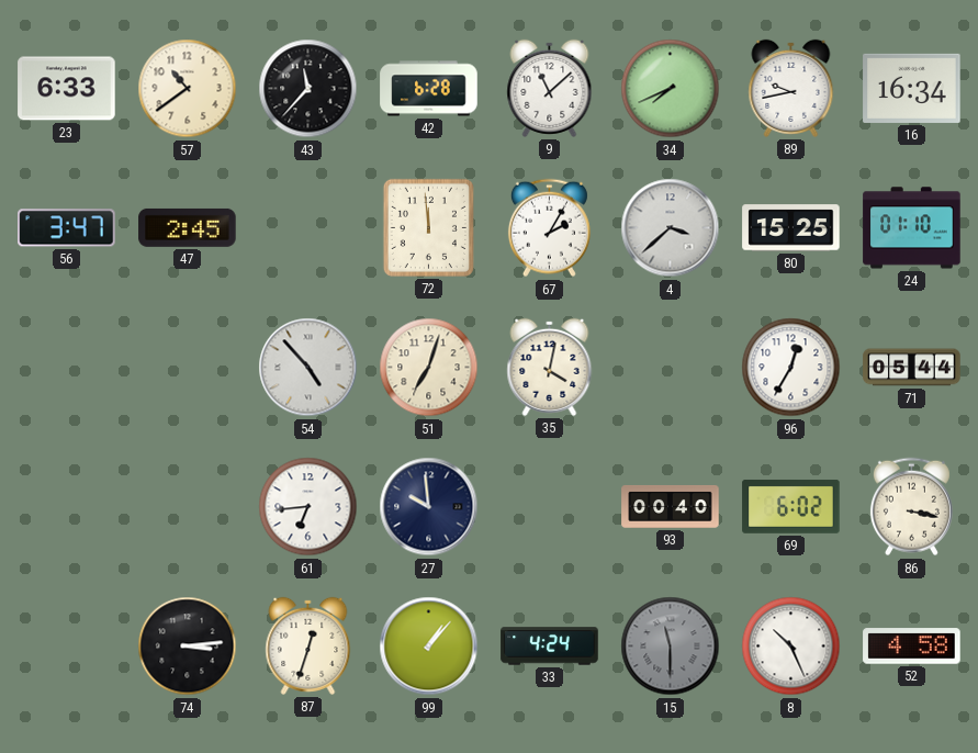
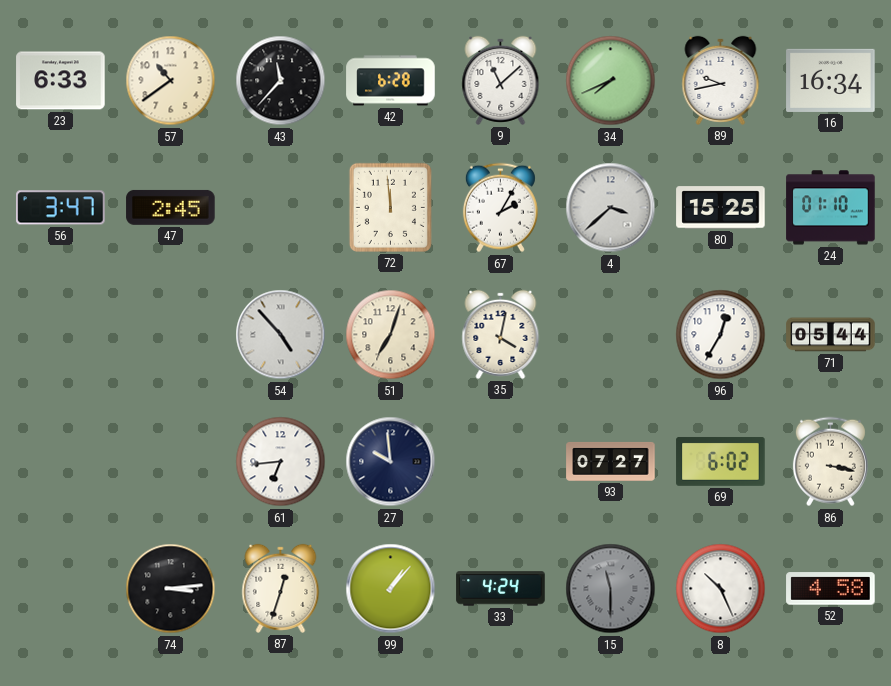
93: 00:40 -> 07:27
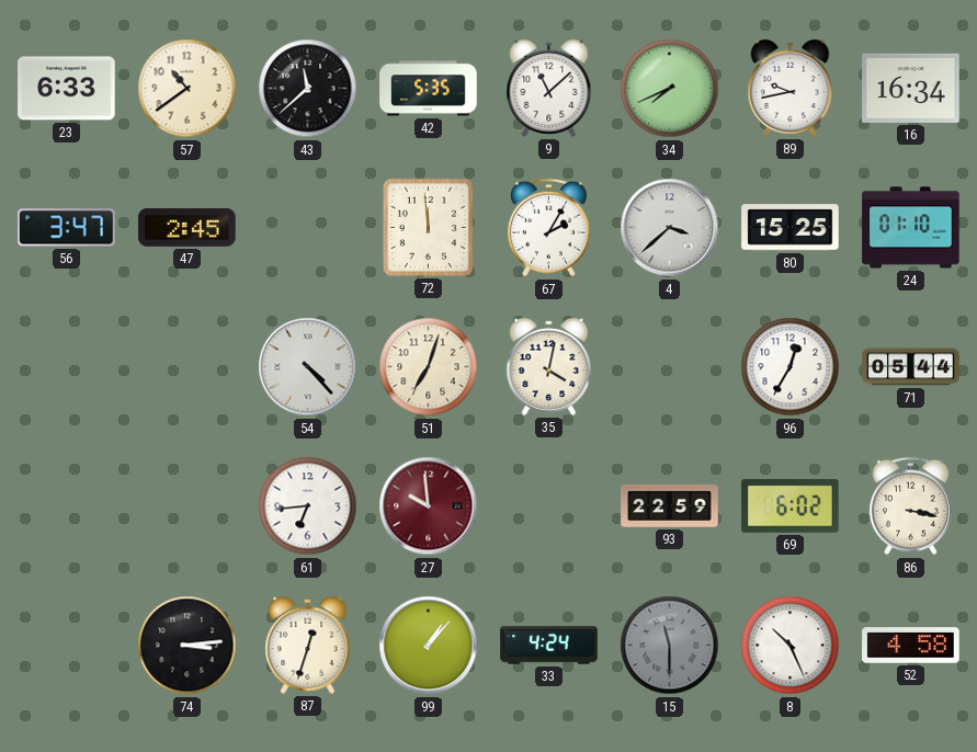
43: 11:37 -> 11:38
42: 6:28 -> 5:35
54: 4:53 -> 4:23
27 dial: navy -> burgundy
93: 07:27 -> 22:59
